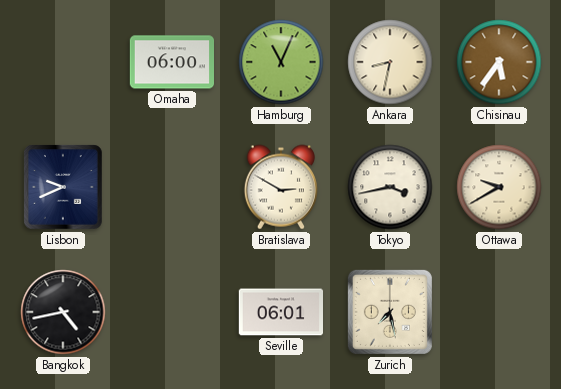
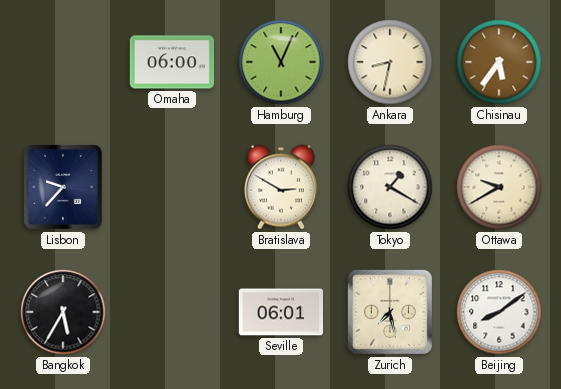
Lisbon: 9:41 -> 9:37
Tokyo: 3:43 -> 1:20
Bangkok: 4:43 -> 5:35
Beijing: none -> 8:09
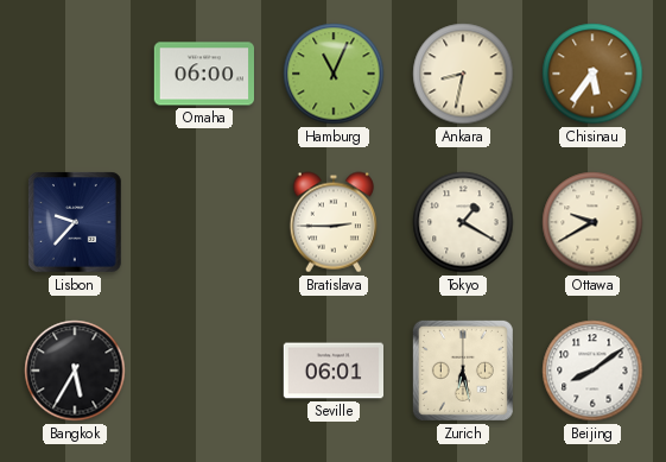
Bratislava: 2:50 -> 2:45
Zurich: 7:28 -> 6:28
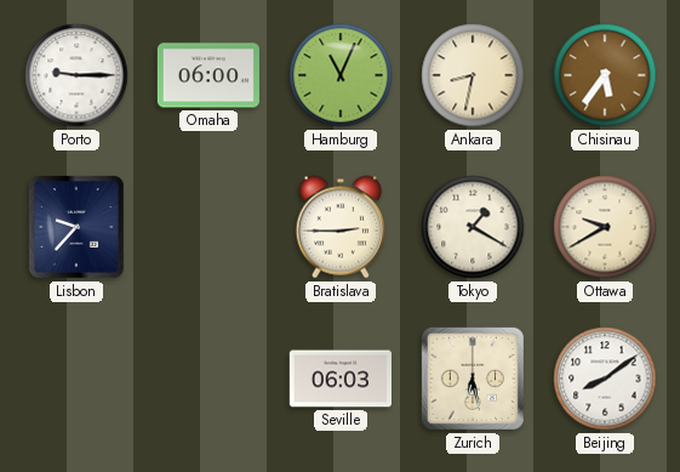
Porto: none -> 9:15
Bangkok: 5:35 -> none
Seville: 06:01 -> 06:03
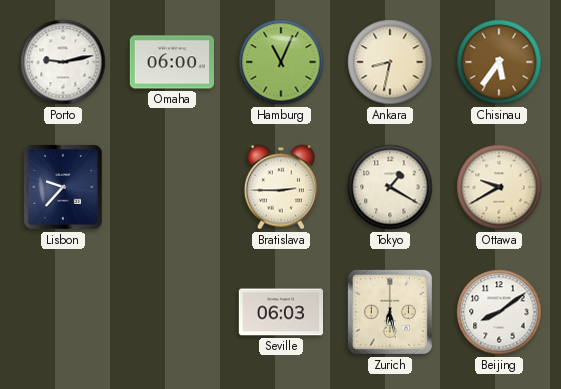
Porto: 9:15 -> 9:13
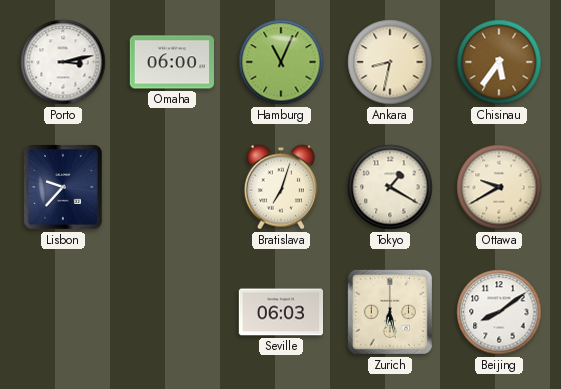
Porto: 9:13 -> 3:13
Bratislava: 2:45 -> 7:03
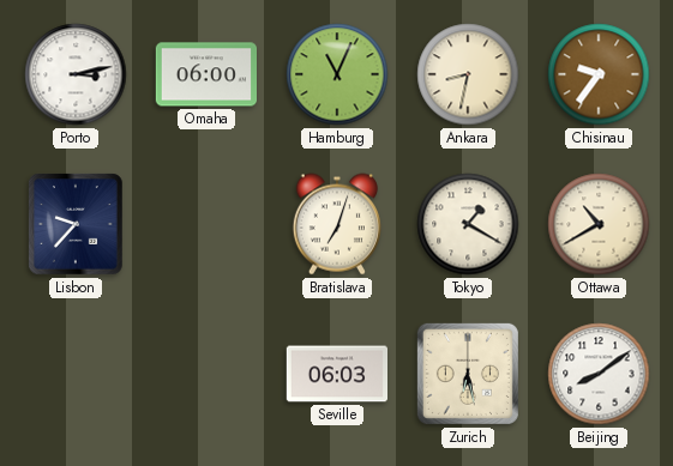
Chisinau: 5:36 -> 9:36
Ottawa: 9:40 -> 10:40
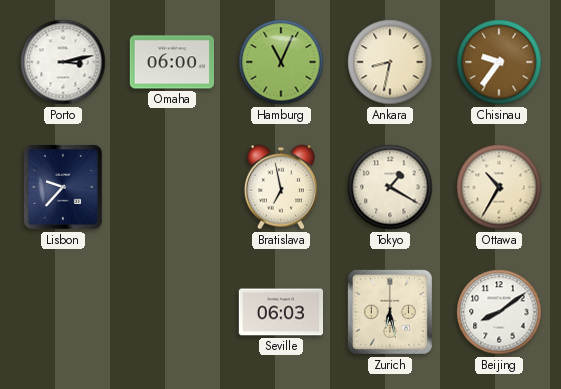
Bratislava: 7:03 -> 6:58
Ottawa: 10:40 -> 10:35
